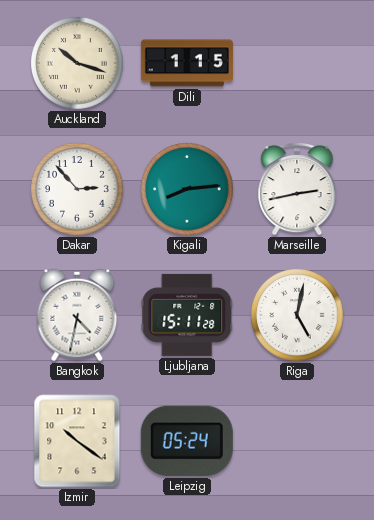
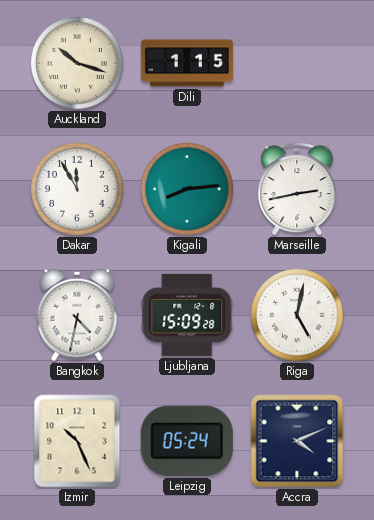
Dakar: 2:53 -> 11:55
Ljubljana: 15:11 -> 15:09
Izmir: 10:21 -> 10:26
Accra: none -> 4:11
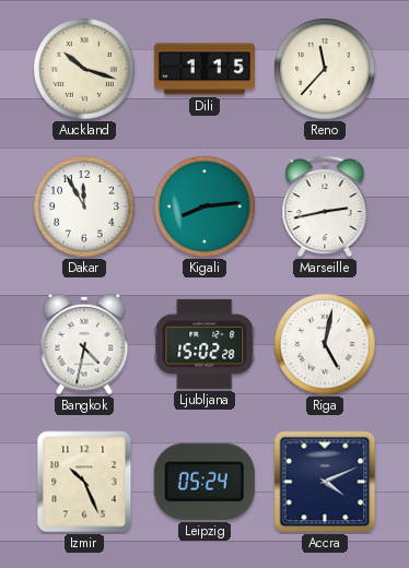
Reno: none -> 11:37
Ljubljana: 15:09 -> 15:02
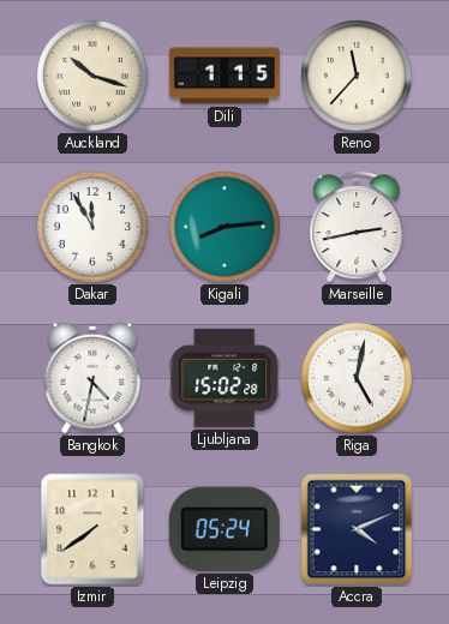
Izmir: 10:26 -> 7:39
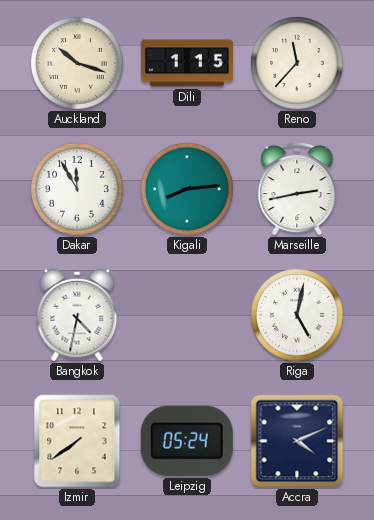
Ljubljana: 15:02 -> none
